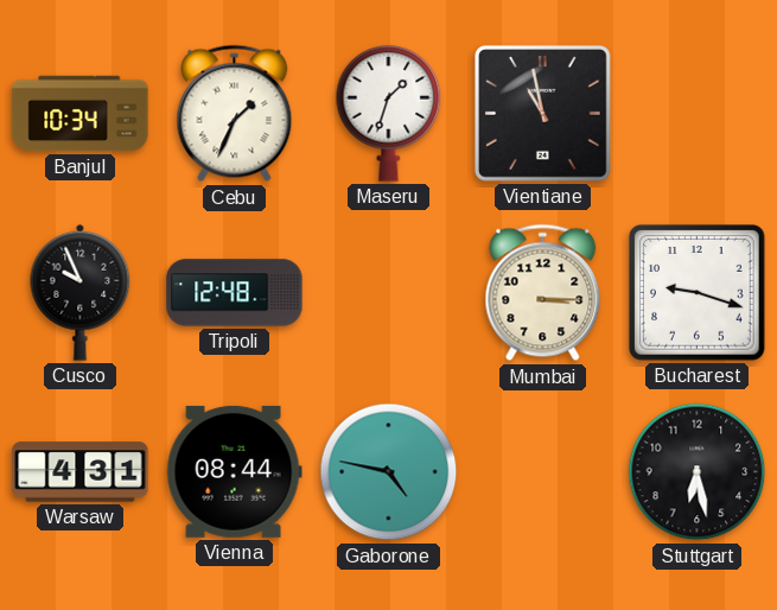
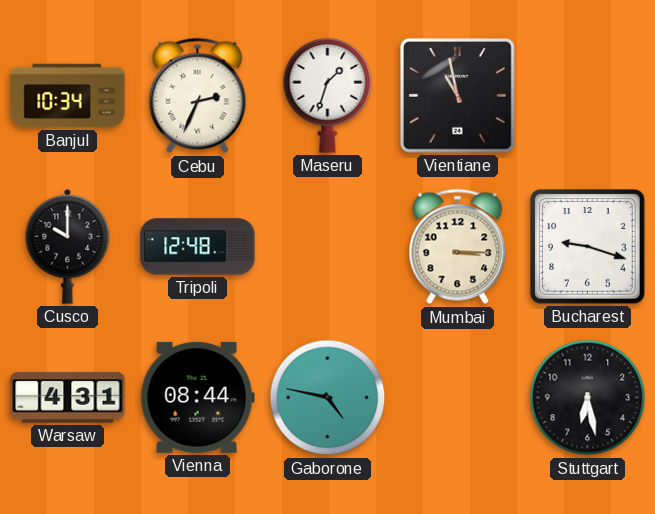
Cebu: 1:34 -> 2:34
Cusco: 9:56 -> 10:00
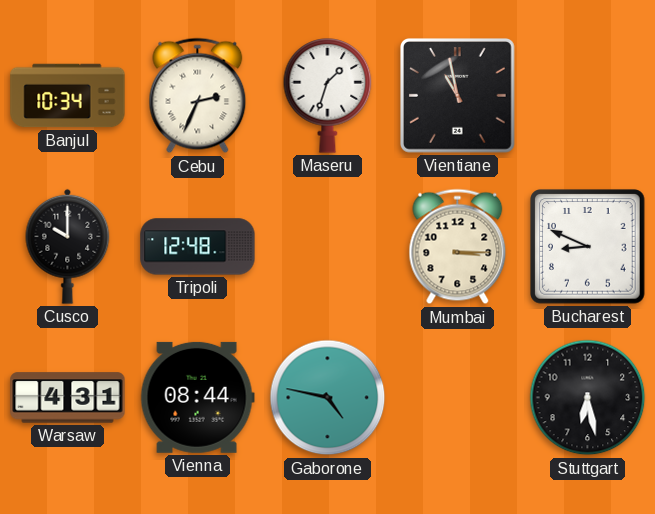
Bucharest: 9:18 -> 8:49
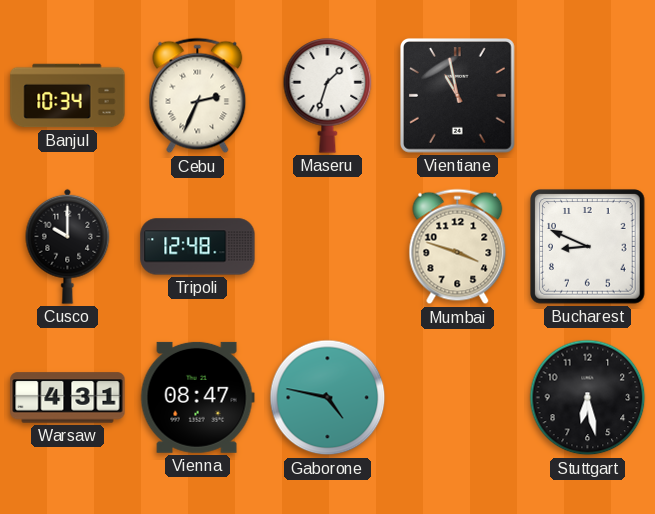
Mumbai: 3:15 -> 3:48
Vienna: 08:44 -> 08:47
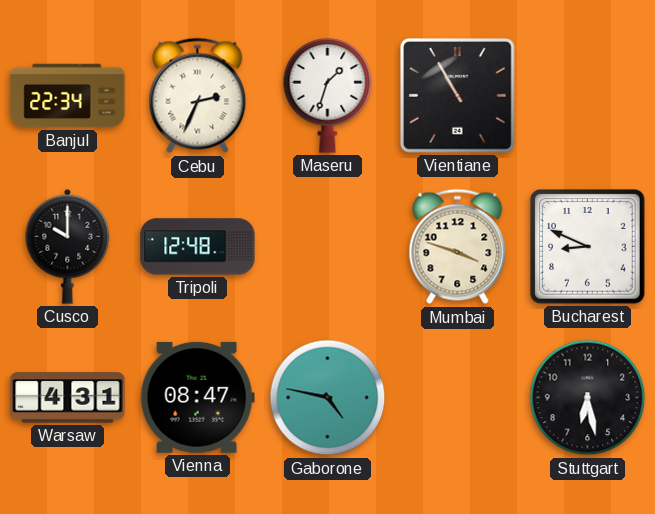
Banjul: 10:34 -> 22:34
Vientiane: 10:58 -> 10:55
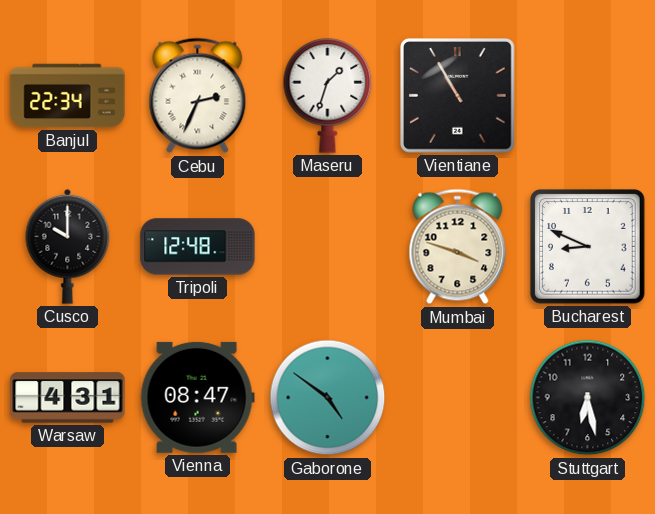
Gaborone: 4:47 -> 4:51
